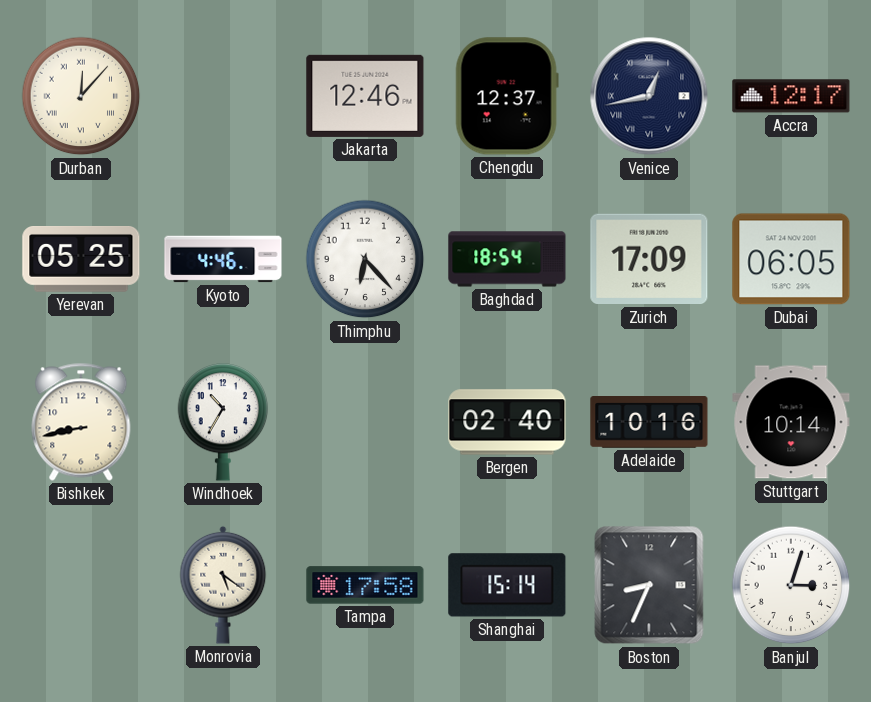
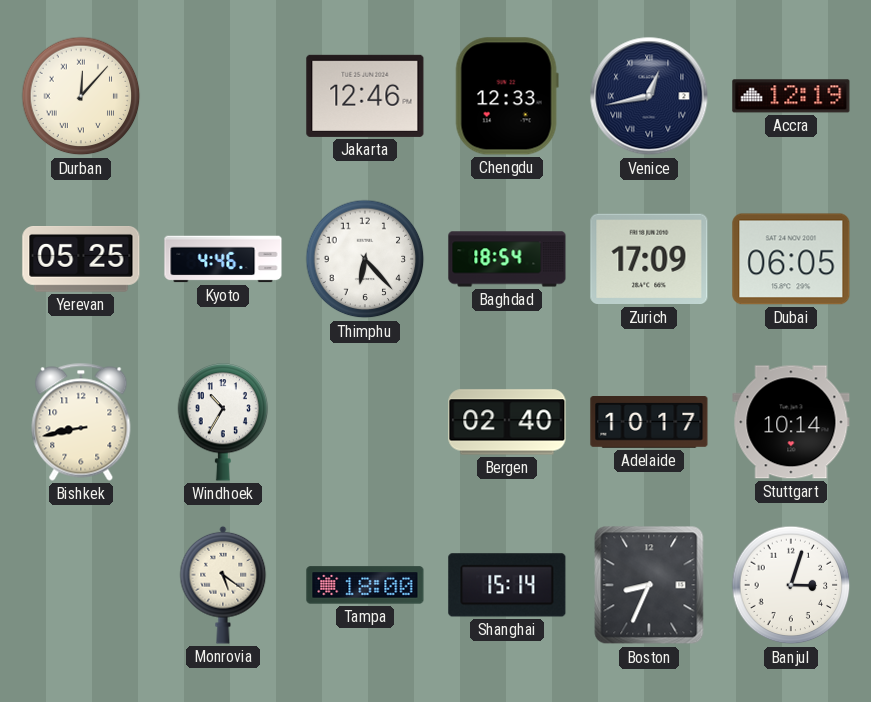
Chengdu: 12:37 -> 12:33
Accra: 12:17 -> 12:19
Adelaide: 10:16 -> 10:17
Tampa: 17:58 -> 18:00
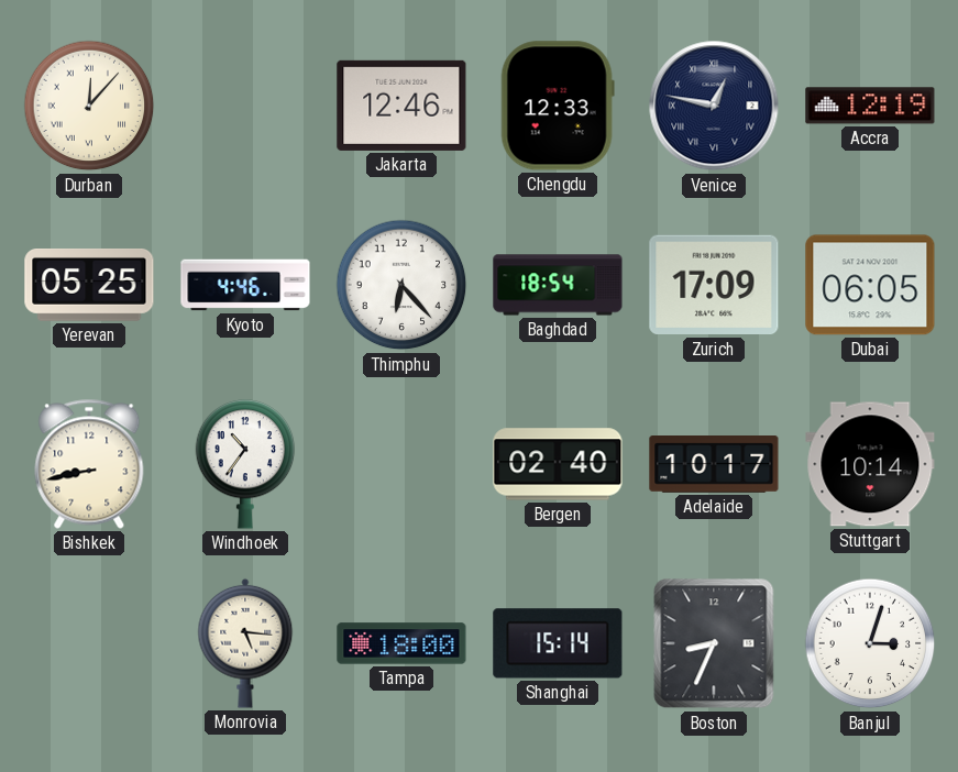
Venice: 12:43 -> 12:47
Windhoek: 10:35 -> 10:36
Monrovia: 5:21 -> 5:16
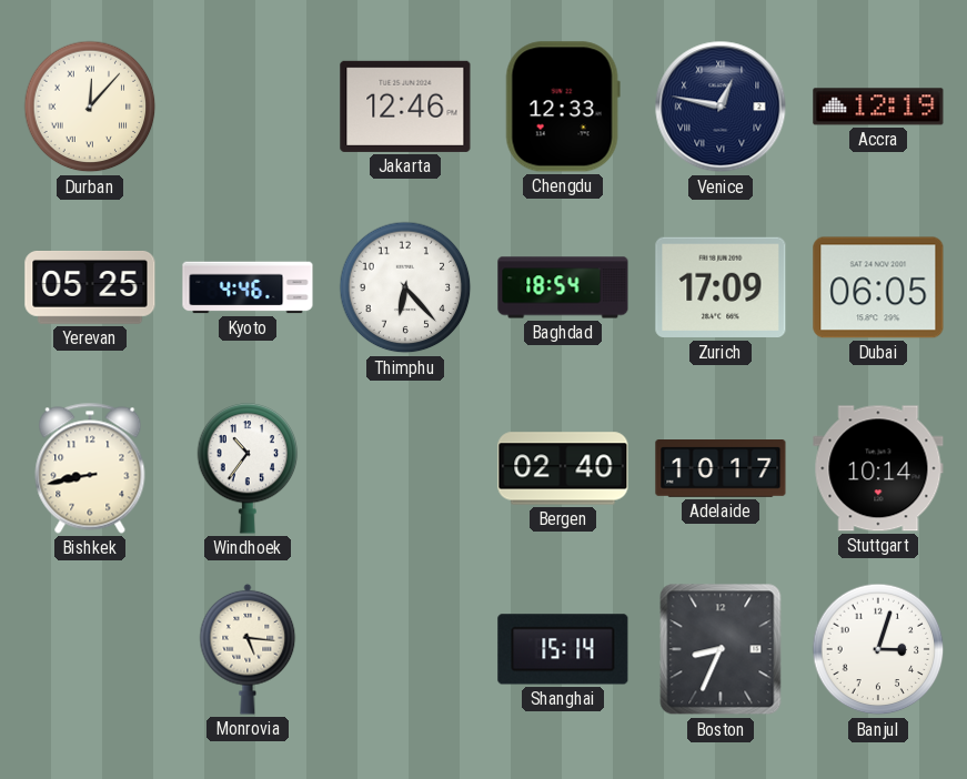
Tampa: 18:00 -> none
